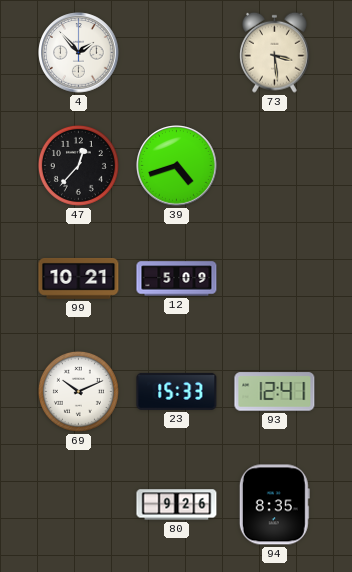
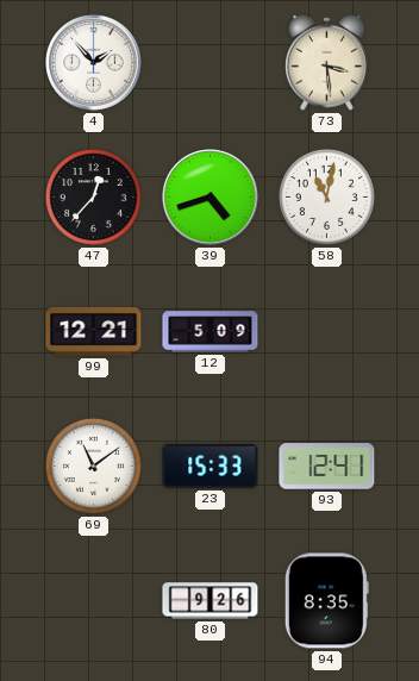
58: none -> 11:02
99: 10:21 -> 12:21
69: 10:11 -> 11:09
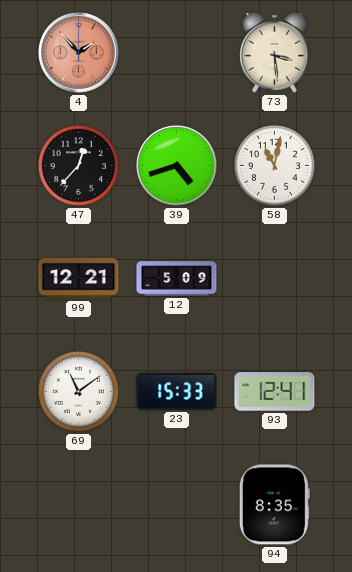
4 dial: white -> salmon
80: 9:26 -> none
